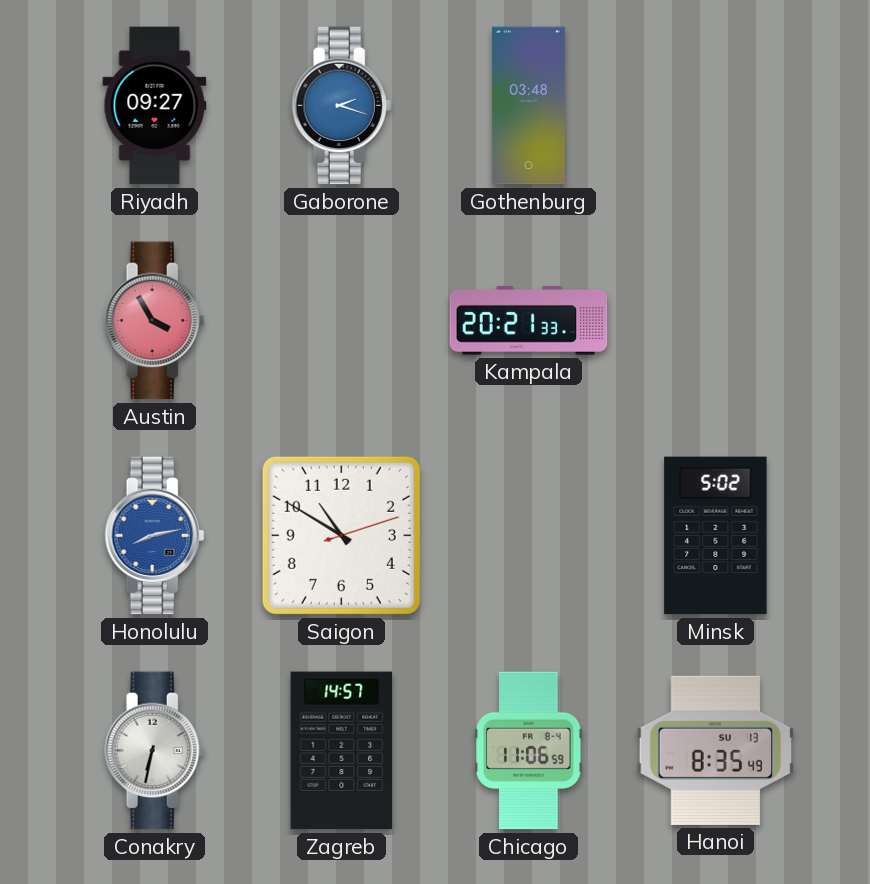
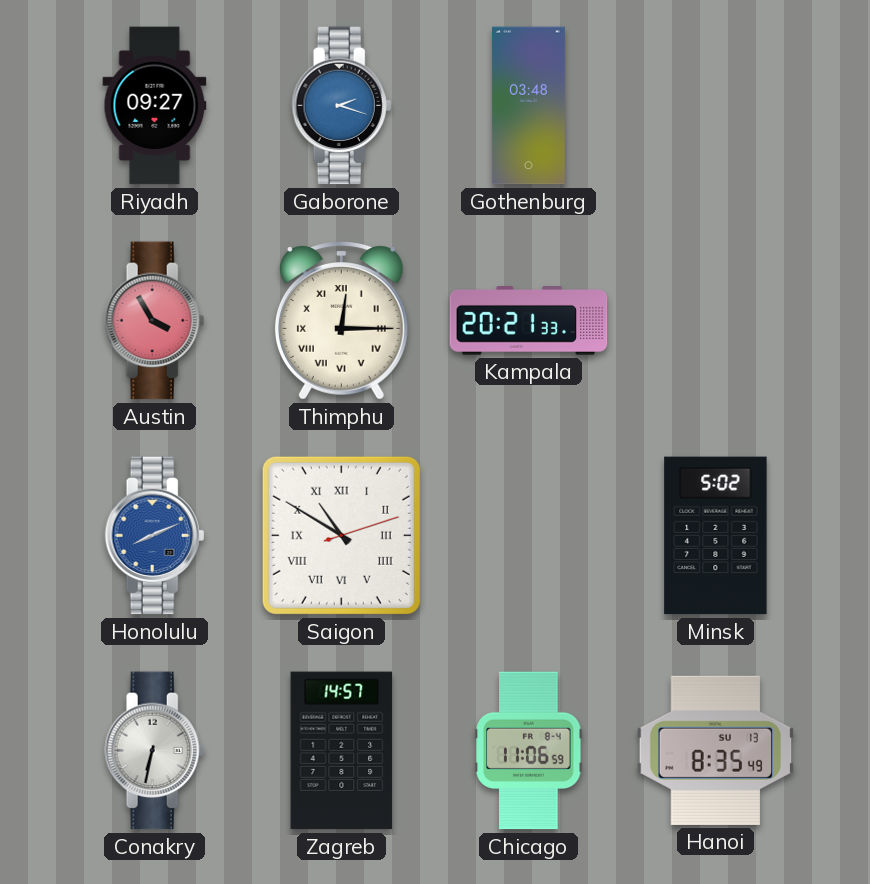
Thimphu: none -> 12:15
Honolulu: 8:13 -> 8:11
Saigon numerals: Arabic -> Roman
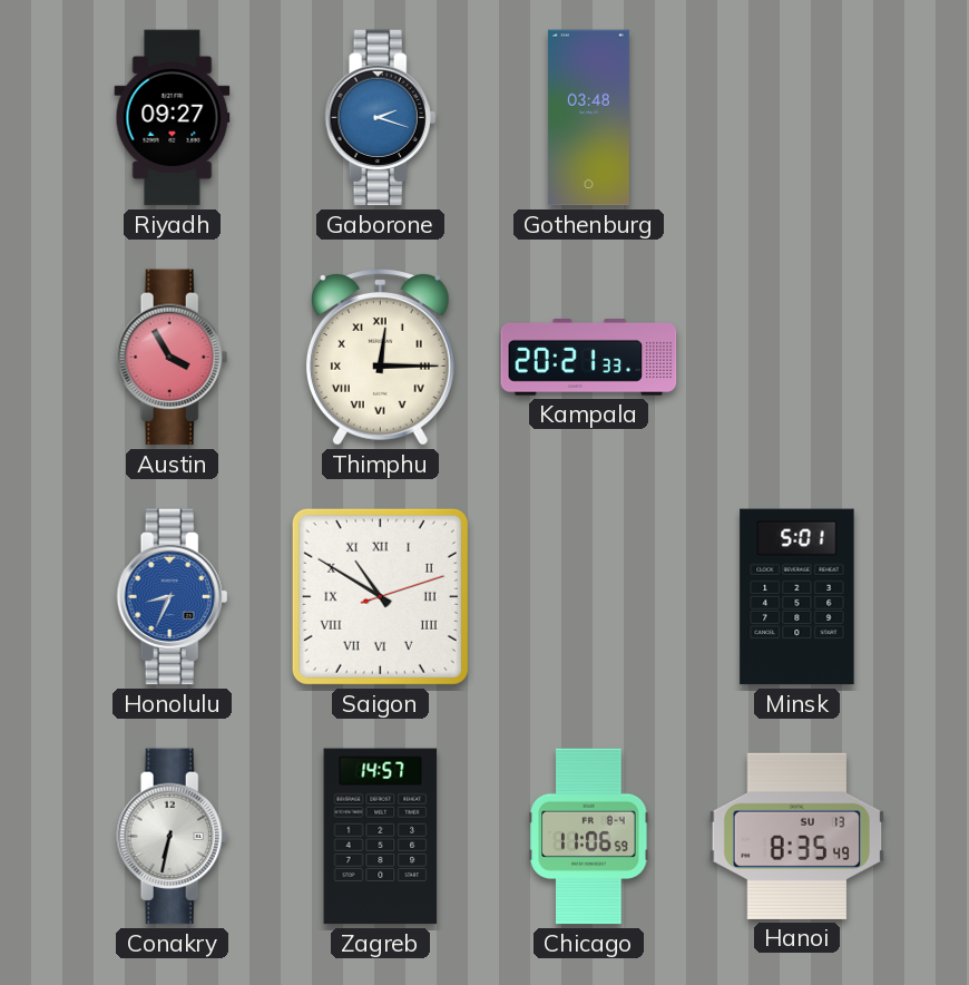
Honolulu: 8:11 -> 8:34
Minsk: 5:02 -> 5:01
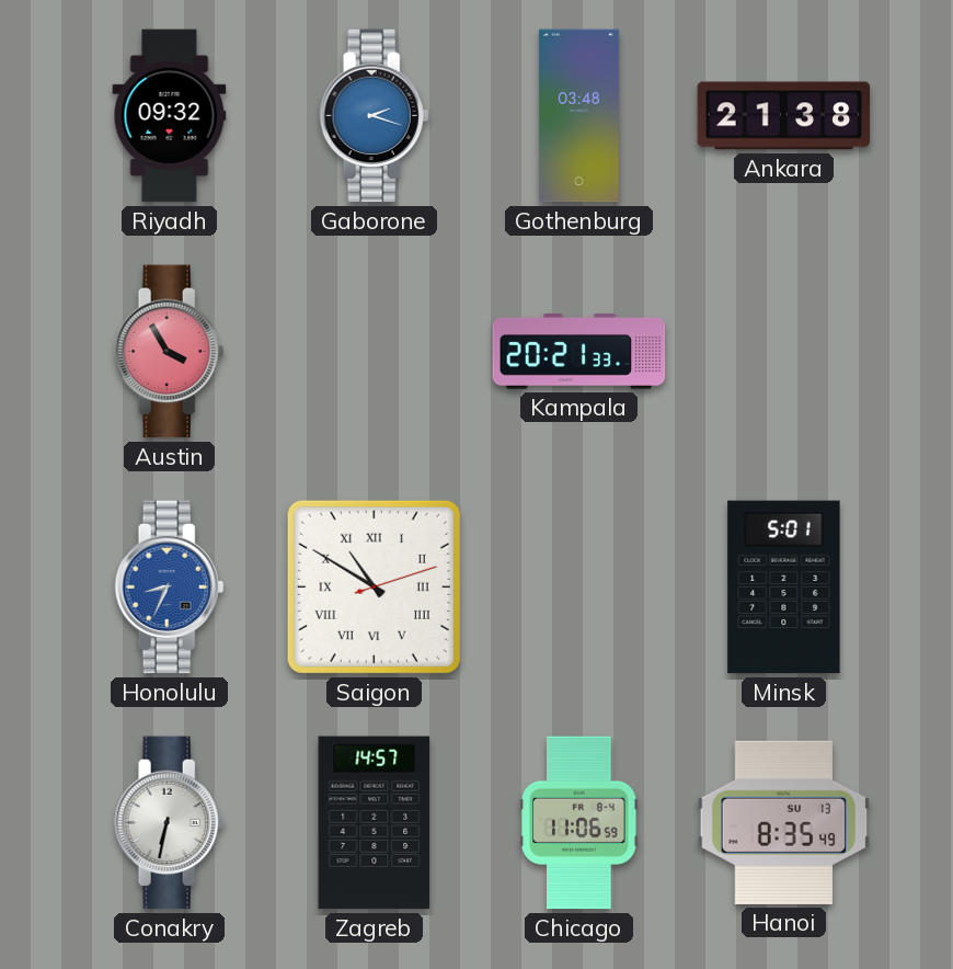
Riyadh: 09:27 -> 09:32
Ankara: none -> 21:38
Thimphu: 12:15 -> none
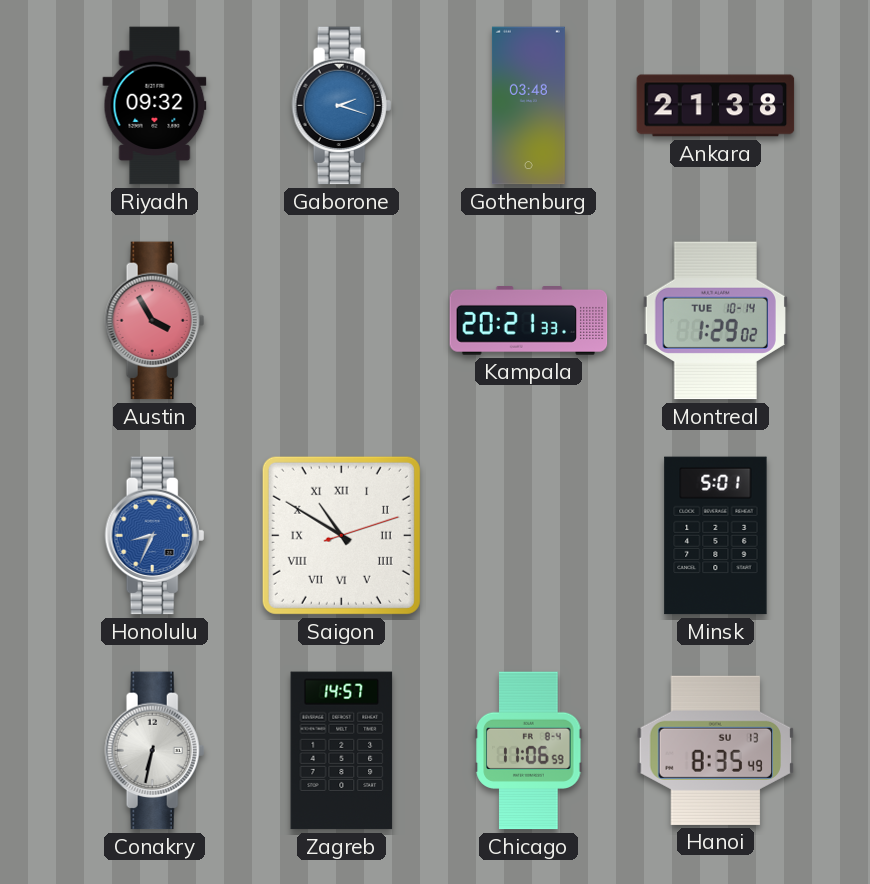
Montreal: none -> 1:29
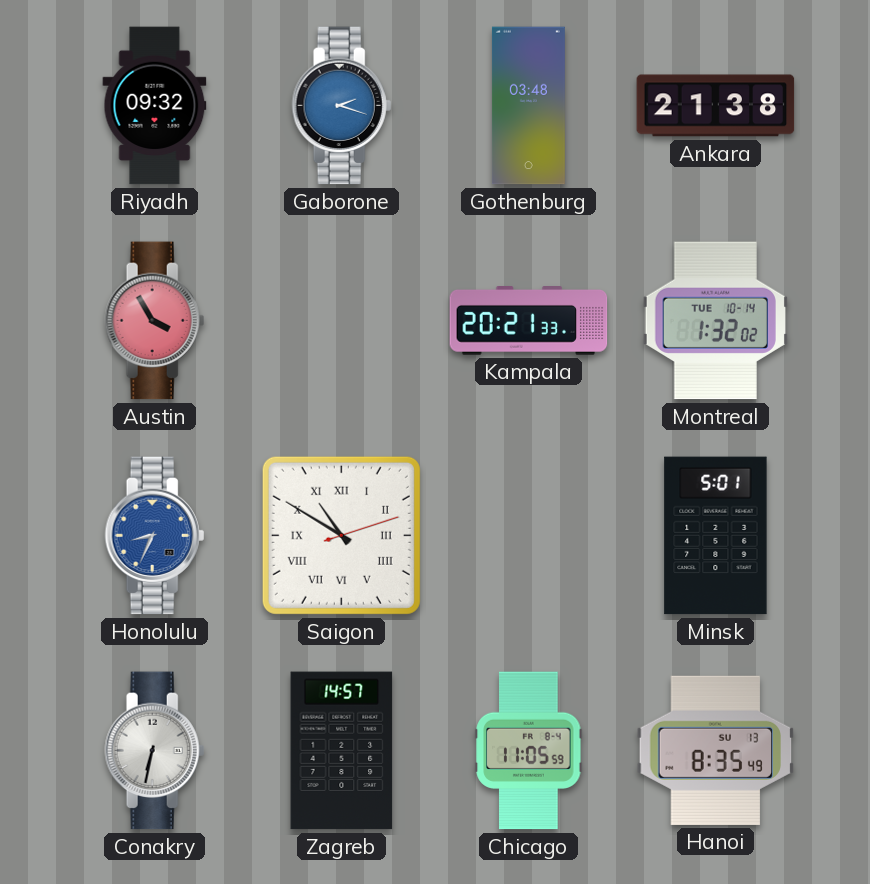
Montreal: 1:29 -> 1:32
Chicago: 11:06 -> 11:05
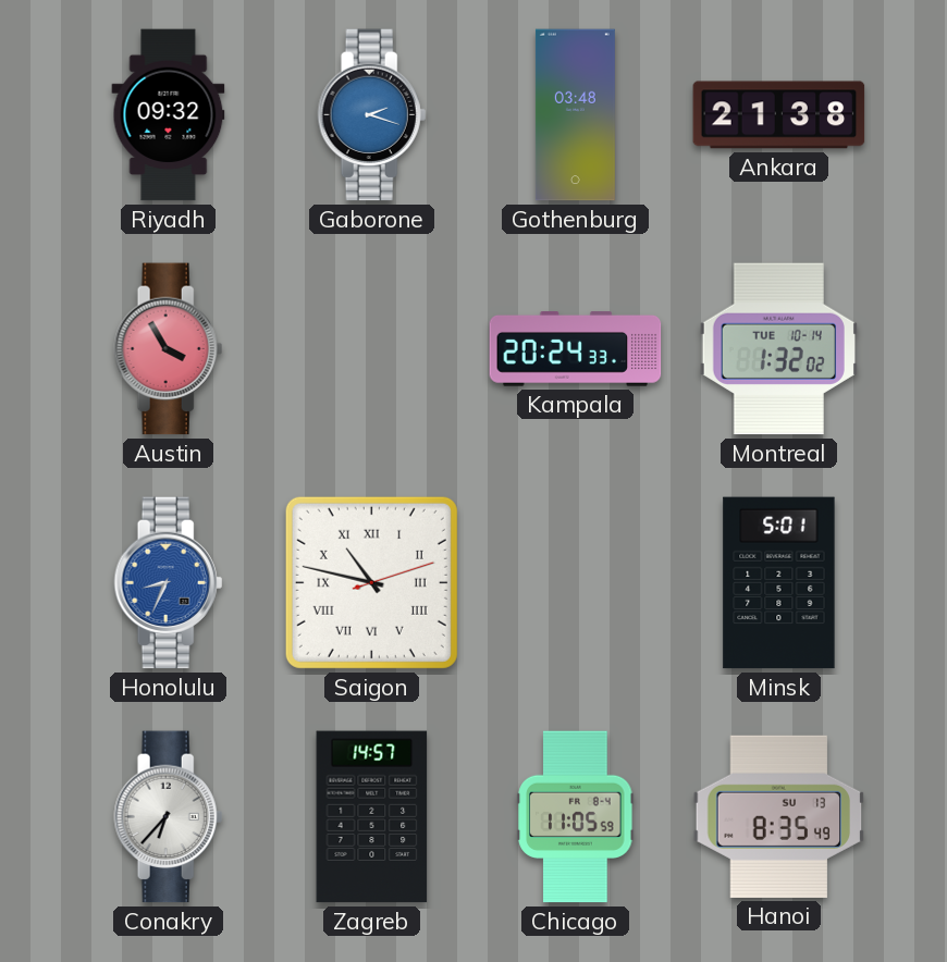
Kampala: 20:21 -> 20:24
Saigon: 10:50 -> 10:47
Conakry: 6:32 -> 6:37
